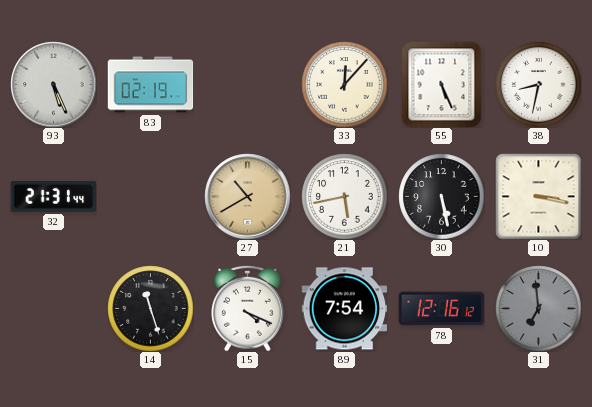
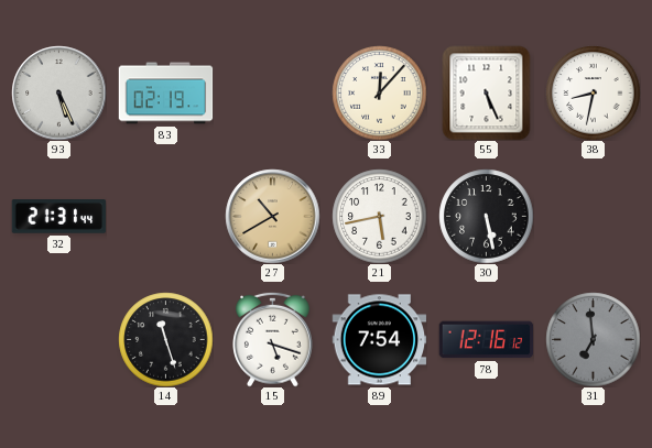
10: 3:17 -> none
15: 4:19 -> 5:18
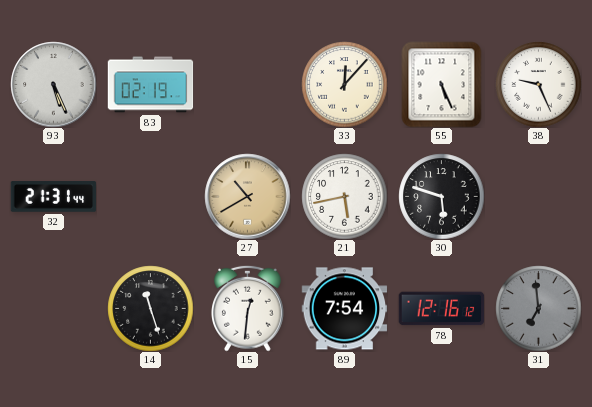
38: 8:32 -> 9:26
30: 5:28 -> 5:48
15: 5:18 -> 12:31
